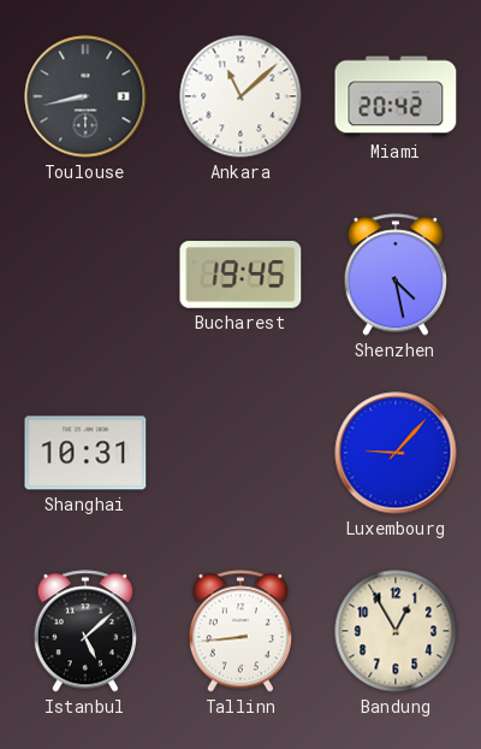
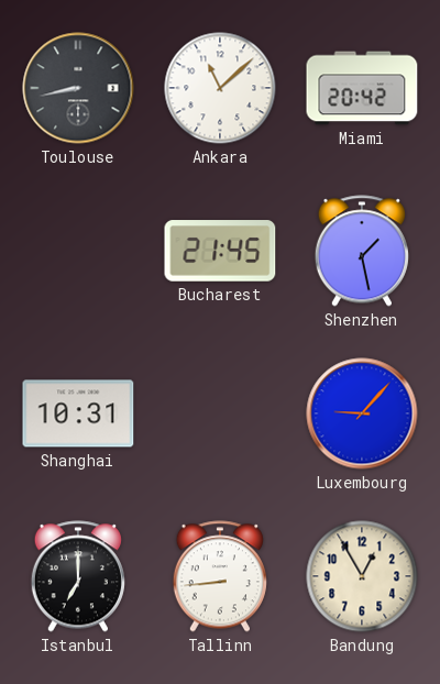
Bucharest: 19:45 -> 21:45
Shenzhen: 4:28 -> 1:28
Istanbul: 5:08 -> 7:00
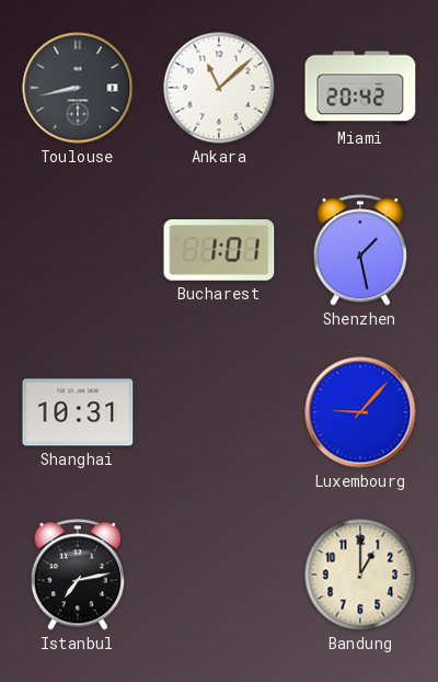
Bucharest: 21:45 -> 1:01
Istanbul: 7:00 -> 7:13
Tallinn: 8:44 -> none
Bandung: 12:55 -> 1:00
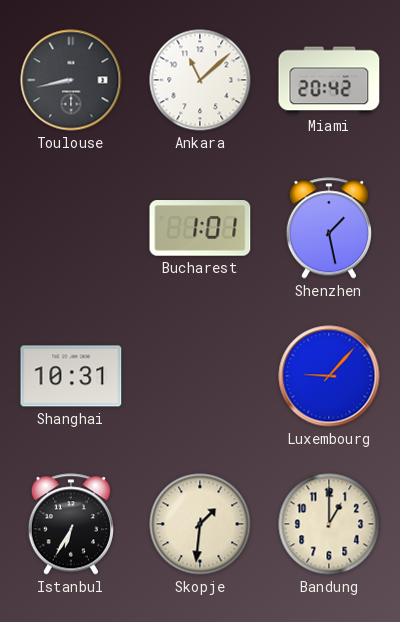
Istanbul: 7:13 -> 6:35
Skopje: none -> 1:31
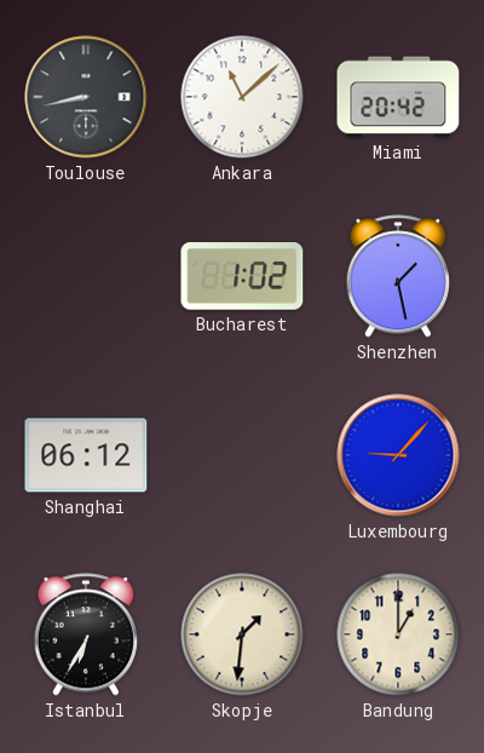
Bucharest: 1:01 -> 1:02
Shanghai: 10:31 -> 06:12
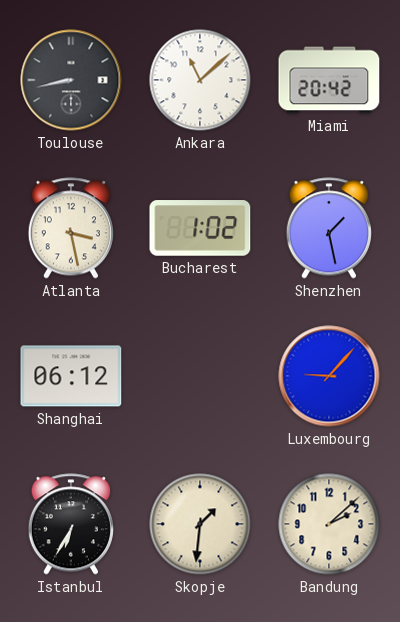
Atlanta: none -> 3:28
Bandung: 1:00 -> 2:08
